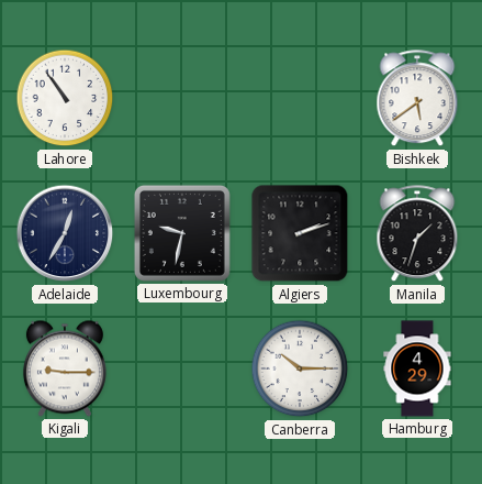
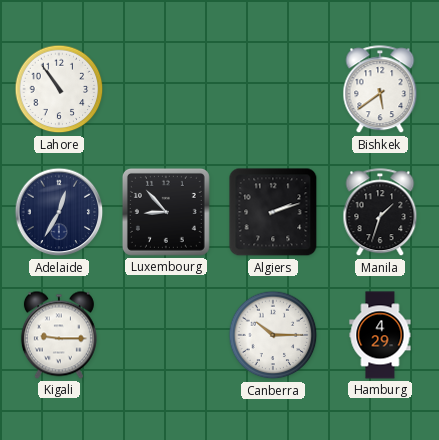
Luxembourg: 9:32 -> 8:53
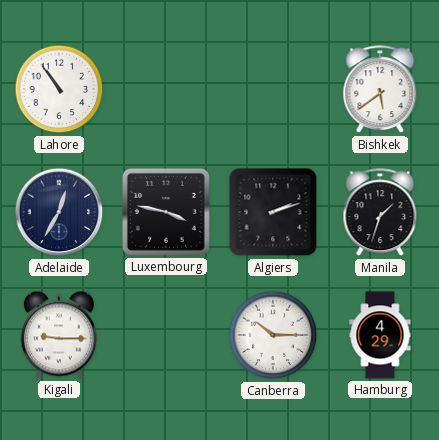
Luxembourg: 8:53 -> 3:47
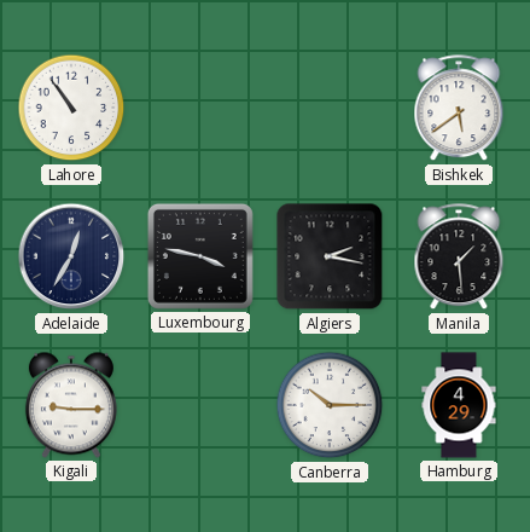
Algiers: 2:12 -> 2:17
Manila: 1:33 -> 1:29
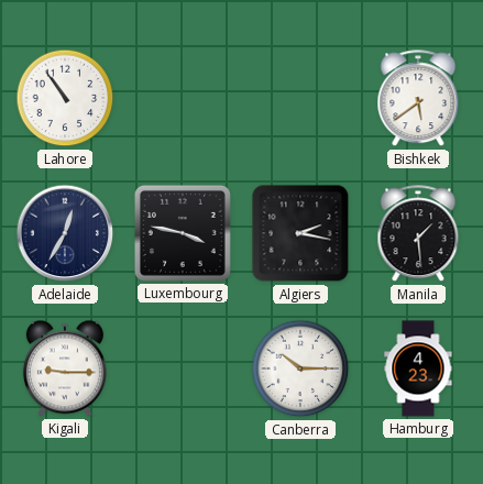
Hamburg: 4:29 -> 4:23
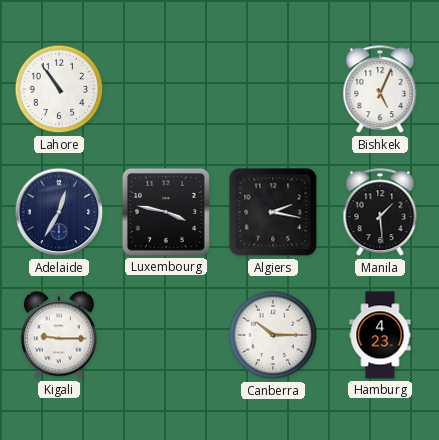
Bishkek: 5:39 -> 5:04
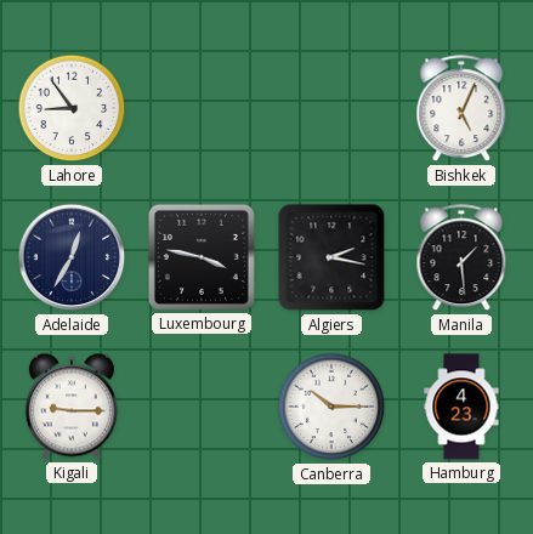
Lahore: 10:54 -> 8:54
